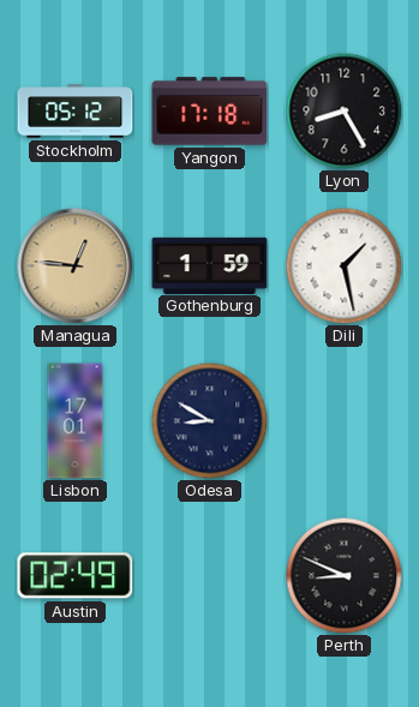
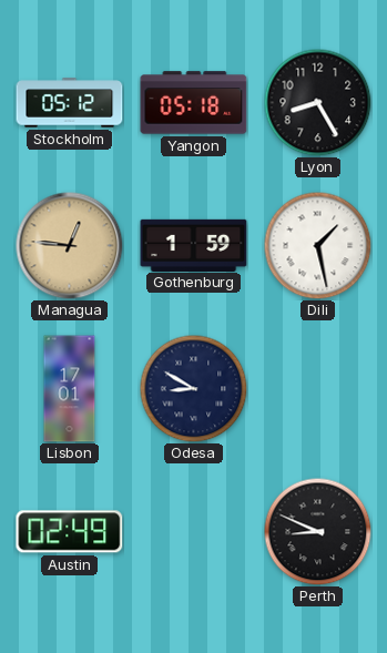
Yangon: 17:18 -> 05:18
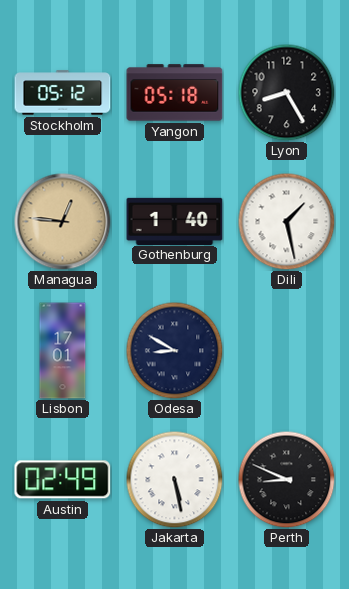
Gothenburg: 1:59 -> 1:40
Jakarta: none -> 5:28
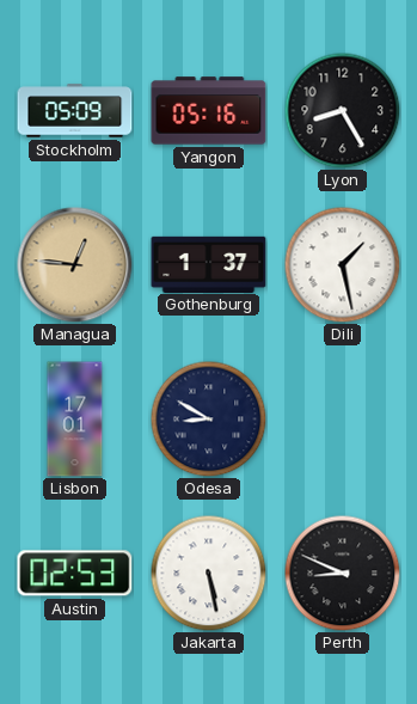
Stockholm: 05:12 -> 05:09
Yangon: 05:18 -> 05:16
Gothenburg: 1:40 -> 1:37
Austin: 02:49 -> 02:53
